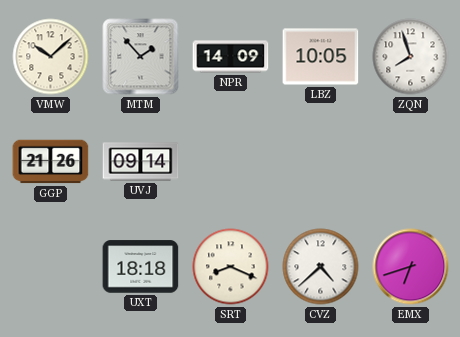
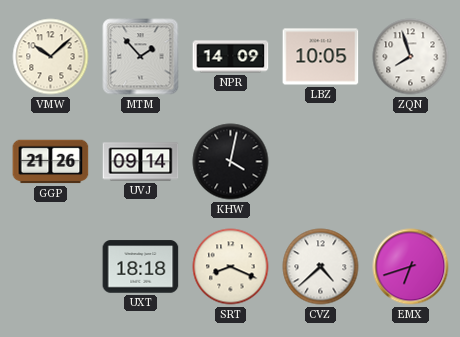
KHW: none -> 4:02
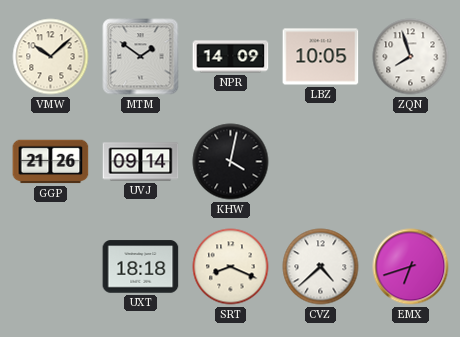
MTM: 1:53 -> 1:51
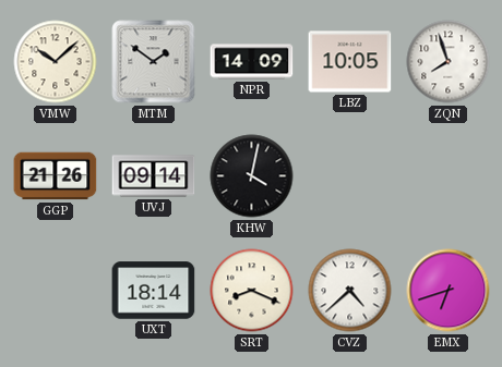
UXT: 18:18 -> 18:14
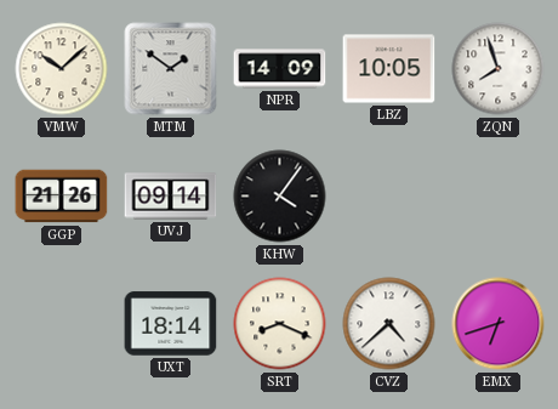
KHW: 4:02 -> 4:06
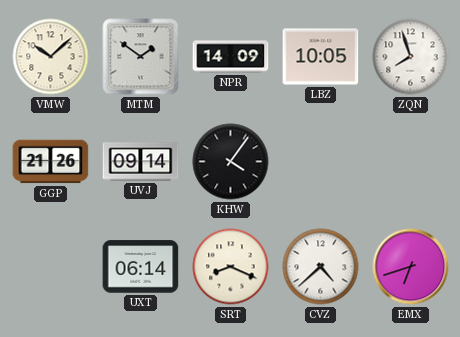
UXT: 18:14 -> 06:14
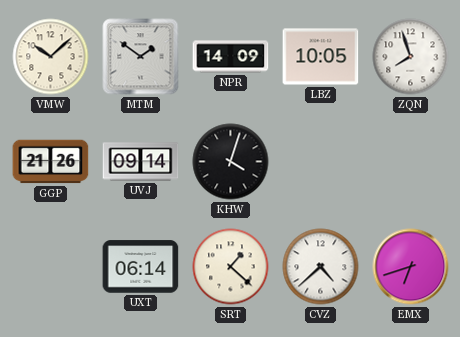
KHW: 4:06 -> 4:03
SRT: 8:19 -> 1:22
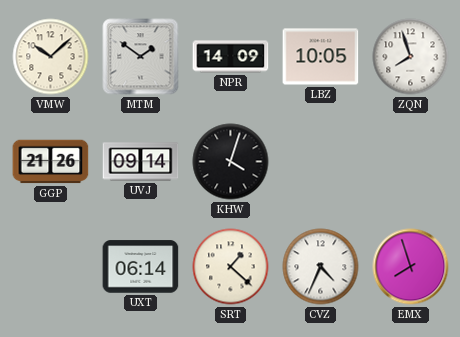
CVZ: 4:38 -> 4:34
EMX: 6:42 -> 7:57
